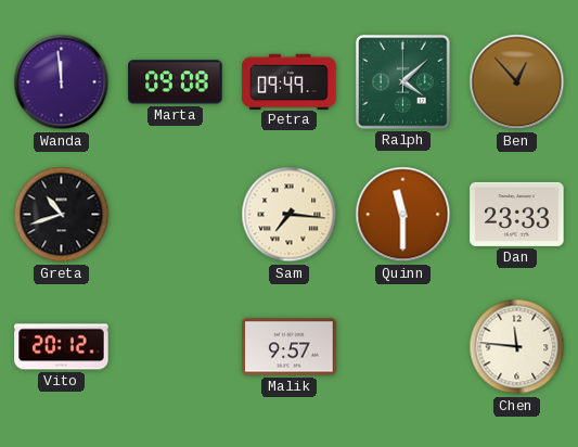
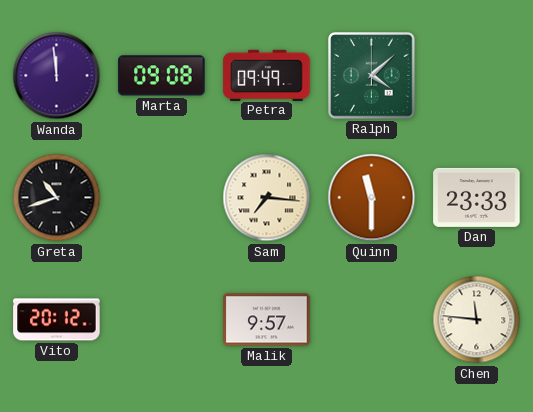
Ben: 12:53 -> none
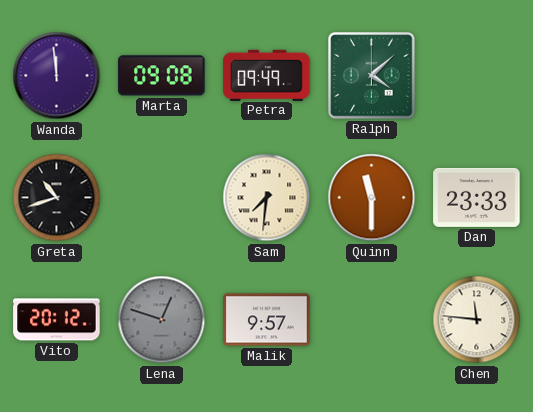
Sam: 7:16 -> 7:31
Lena: none -> 12:48
